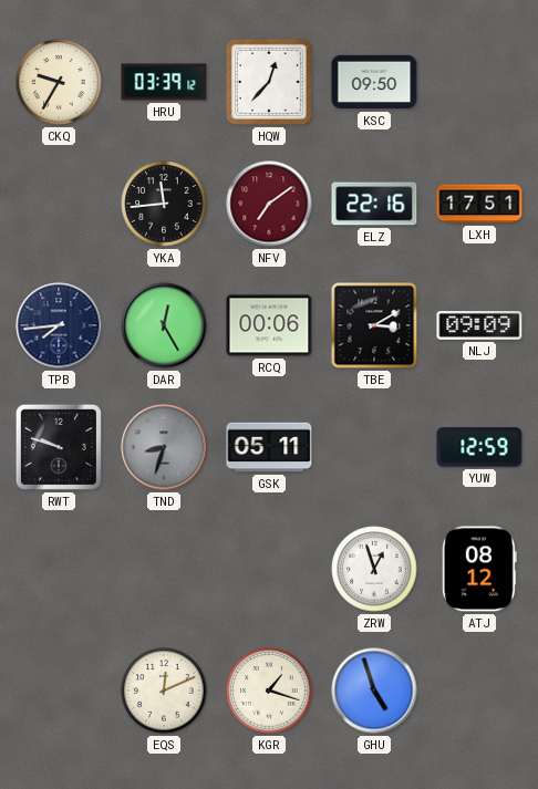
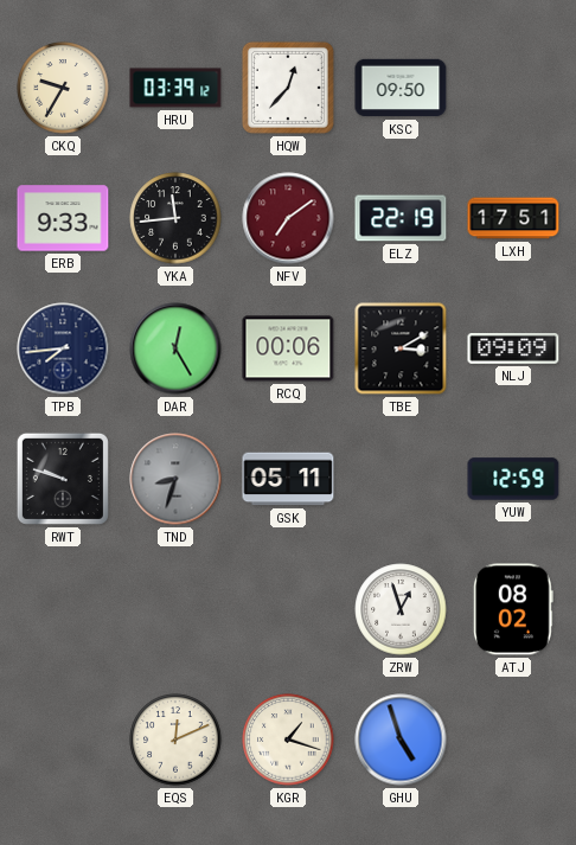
ERB: none -> 9:33
ELZ: 22:16 -> 22:19
ATJ: 08:12 -> 08:02
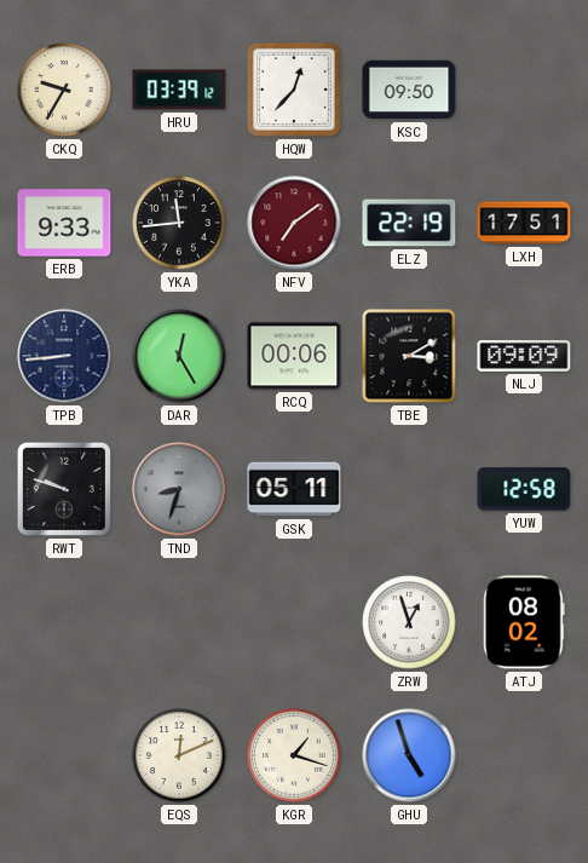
TPB: 7:44 -> 8:44
YUW: 12:59 -> 12:58
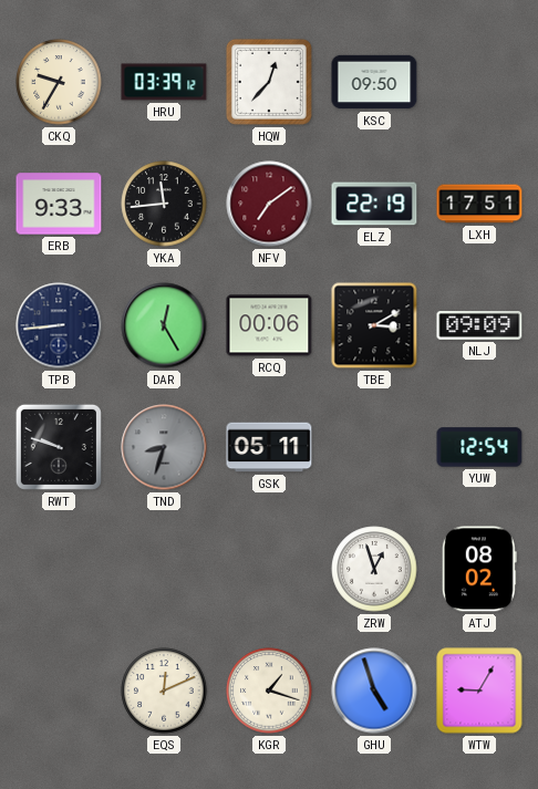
YUW: 12:58 -> 12:54
WTW: none -> 9:05
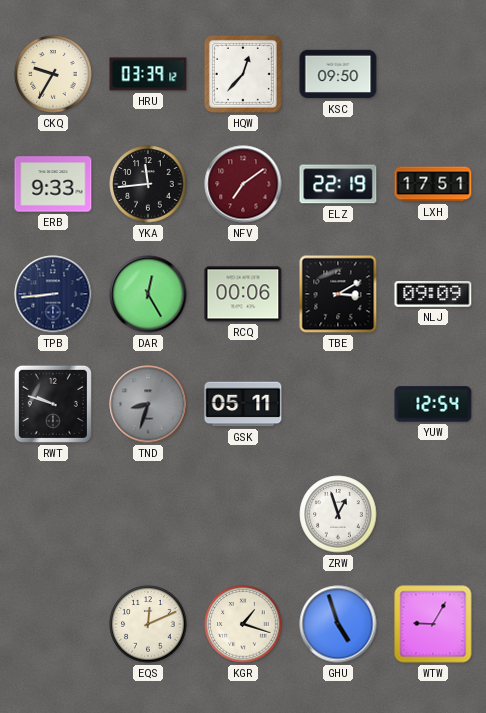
ATJ: 08:02 -> none
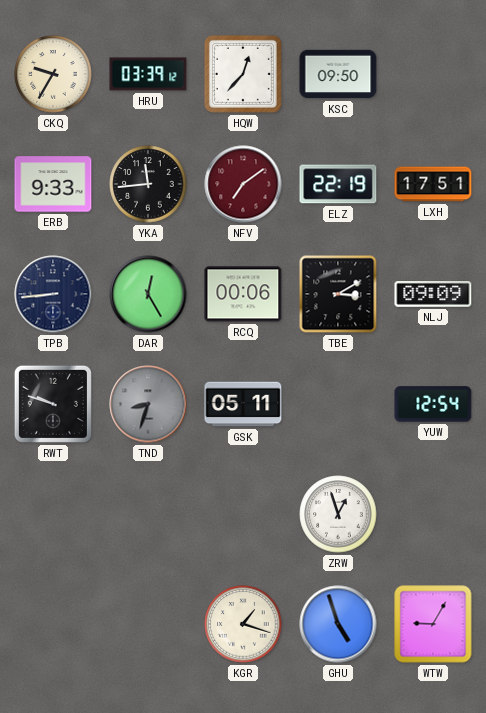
EQS: 12:11 -> none
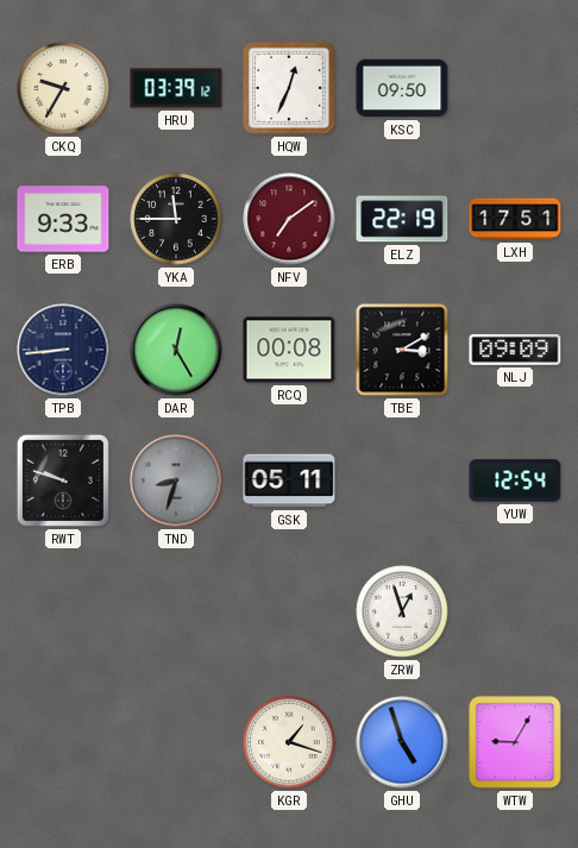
HQW: 12:37 -> 12:34
YKA: 11:44 -> 11:45
RCQ: 00:06 -> 00:08
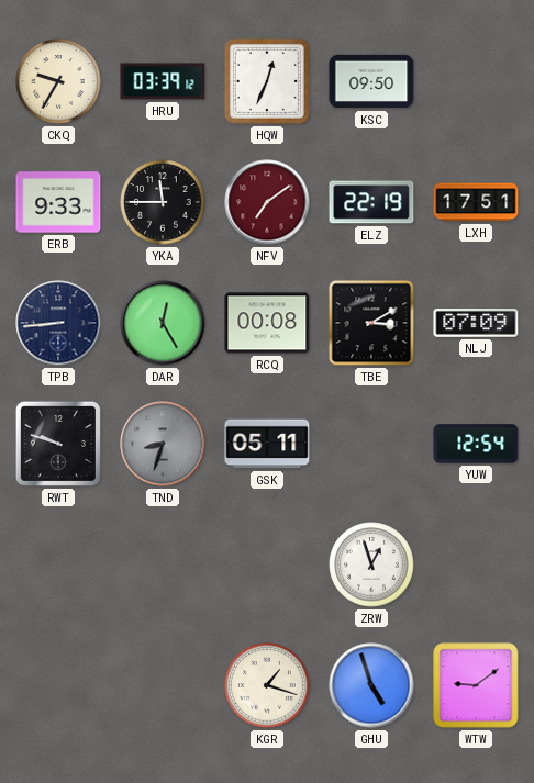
NLJ: 09:09 -> 07:09
WTW: 9:05 -> 9:09
